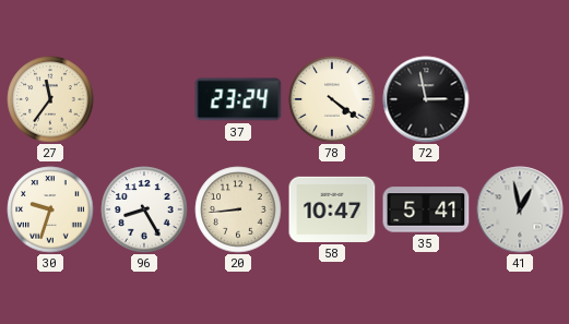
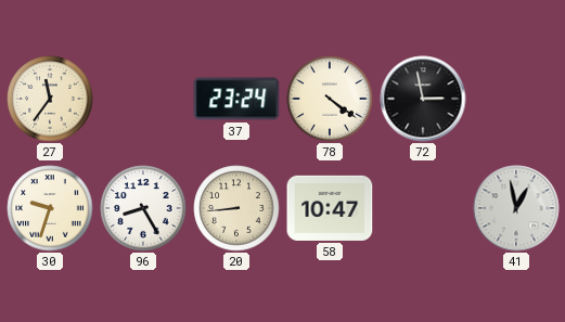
35: 5:41 -> none
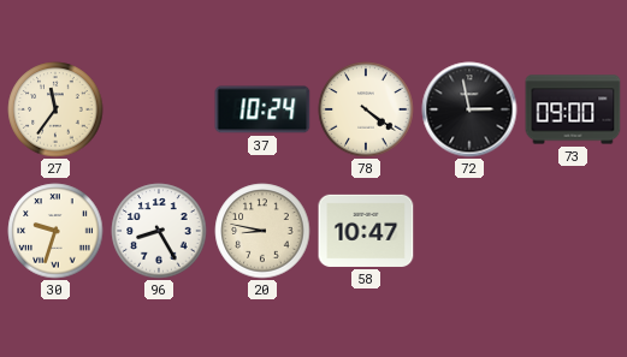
37: 23:24 -> 10:24
73: none -> 09:00
20: 8:44 -> 8:47
41: 12:58 -> none
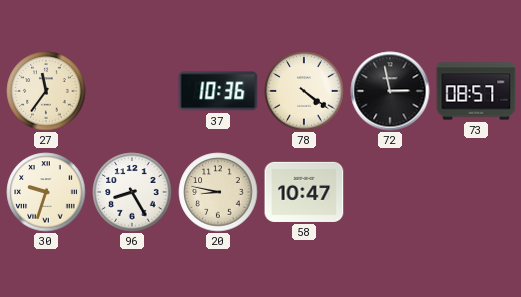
37: 10:24 -> 10:36
73: 09:00 -> 08:57
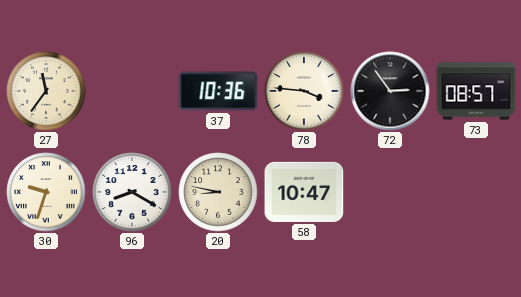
78: 4:21 -> 3:46
72: 2:58 -> 2:54
96: 8:25 -> 8:20
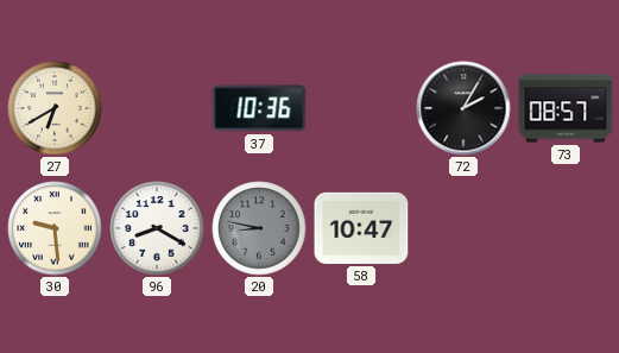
27: 11:36 -> 6:40
78: 3:46 -> none
72: 2:54 -> 2:05
30: 9:33 -> 9:29
20 dial: cream -> grey
